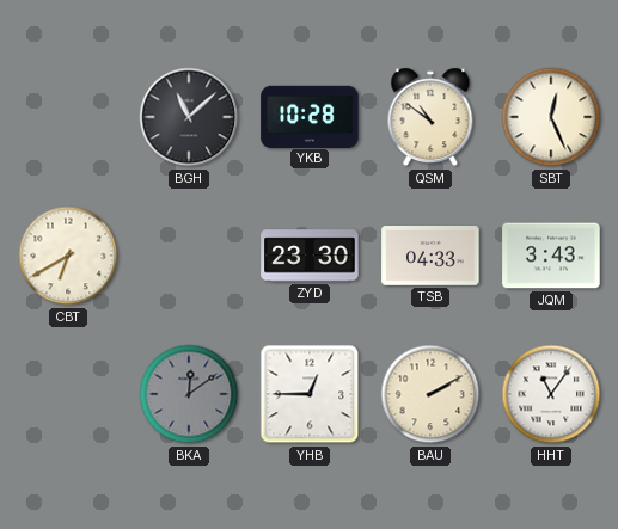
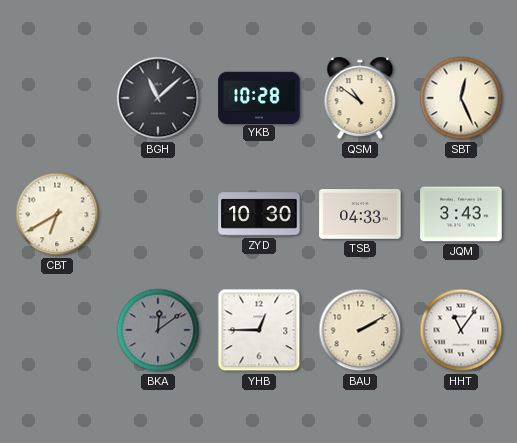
ZYD: 23:30 -> 10:30
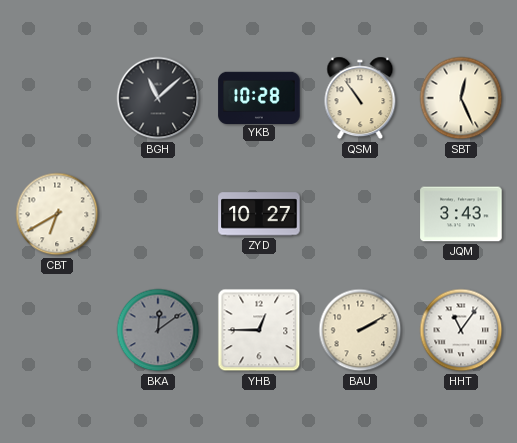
QSM: 10:51 -> 10:54
ZYD: 10:30 -> 10:27
TSB: 04:33 -> none
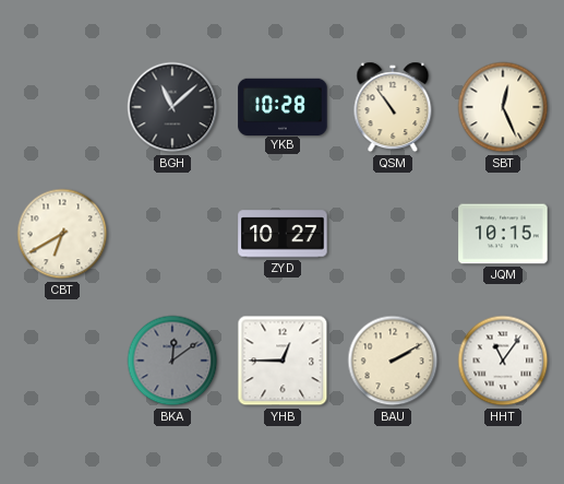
JQM: 3:43 -> 10:15
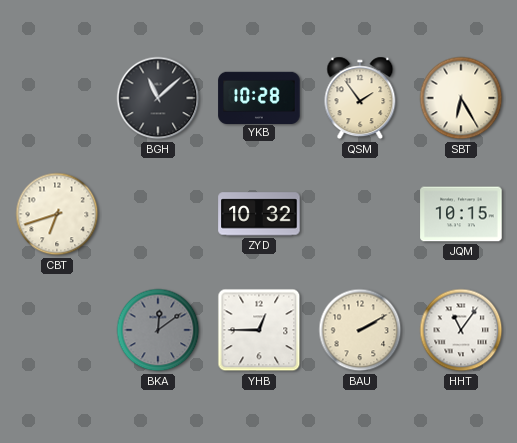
QSM: 10:54 -> 1:54
SBT: 12:26 -> 6:25
CBT: 6:40 -> 6:42
ZYD: 10:27 -> 10:32
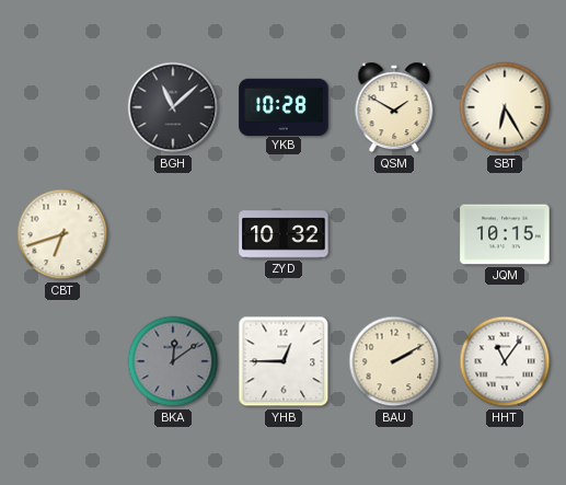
QSM: 1:54 -> 1:50
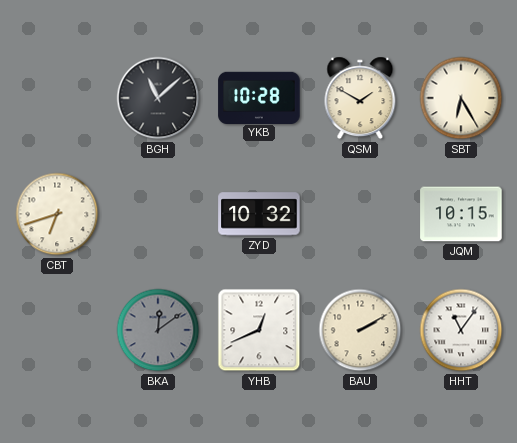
YHB: 12:45 -> 12:41
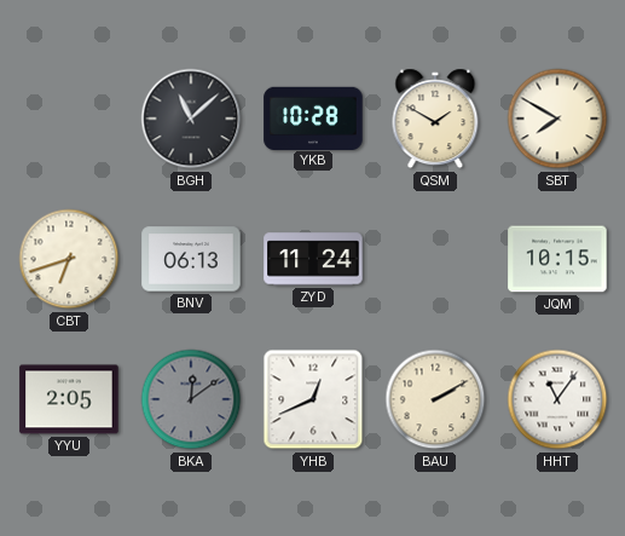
SBT: 6:25 -> 7:50
BNV: none -> 06:13
ZYD: 10:32 -> 11:24
YYU: none -> 2:05
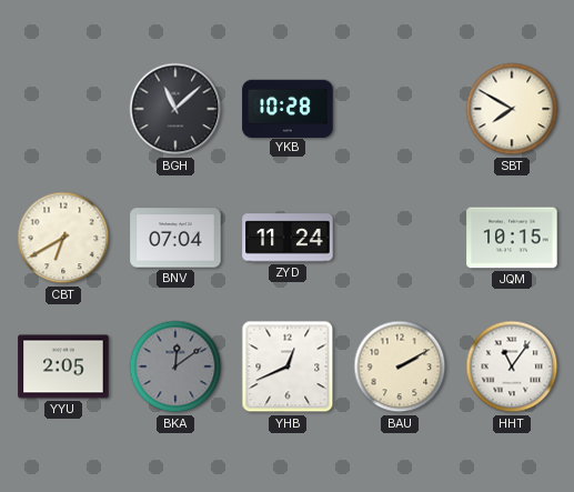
QSM: 1:50 -> none
CBT: 6:42 -> 6:40
BNV: 06:13 -> 07:04
